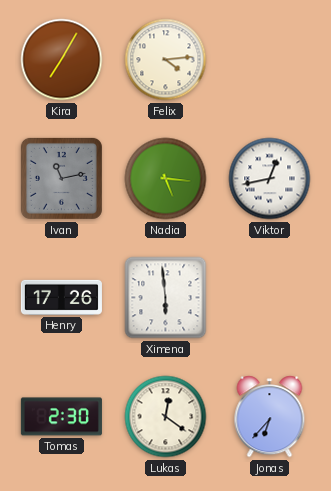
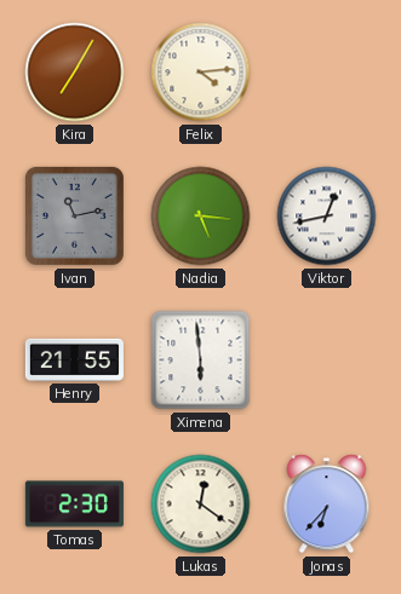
Henry: 17:26 -> 21:55
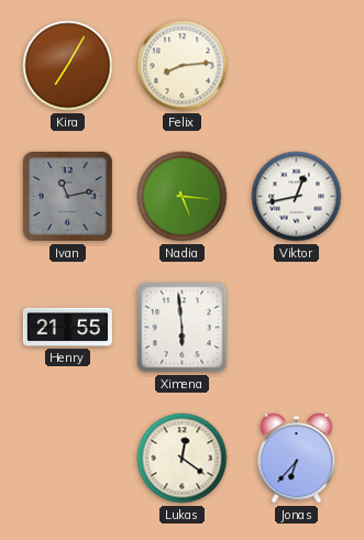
Felix: 4:14 -> 8:14
Tomas: 2:30 -> none
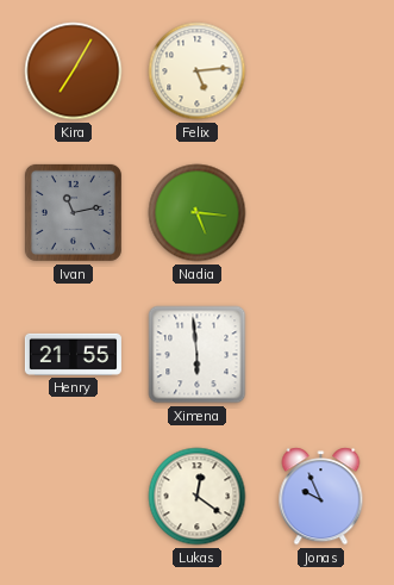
Felix: 8:14 -> 5:14
Viktor: 12:43 -> none
Jonas: 6:37 -> 9:56
